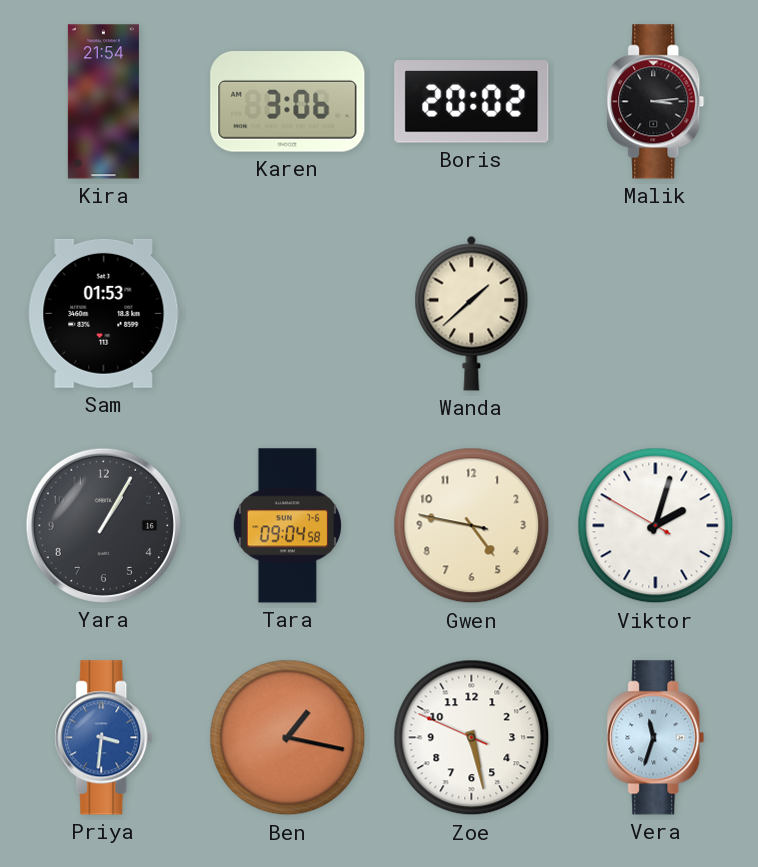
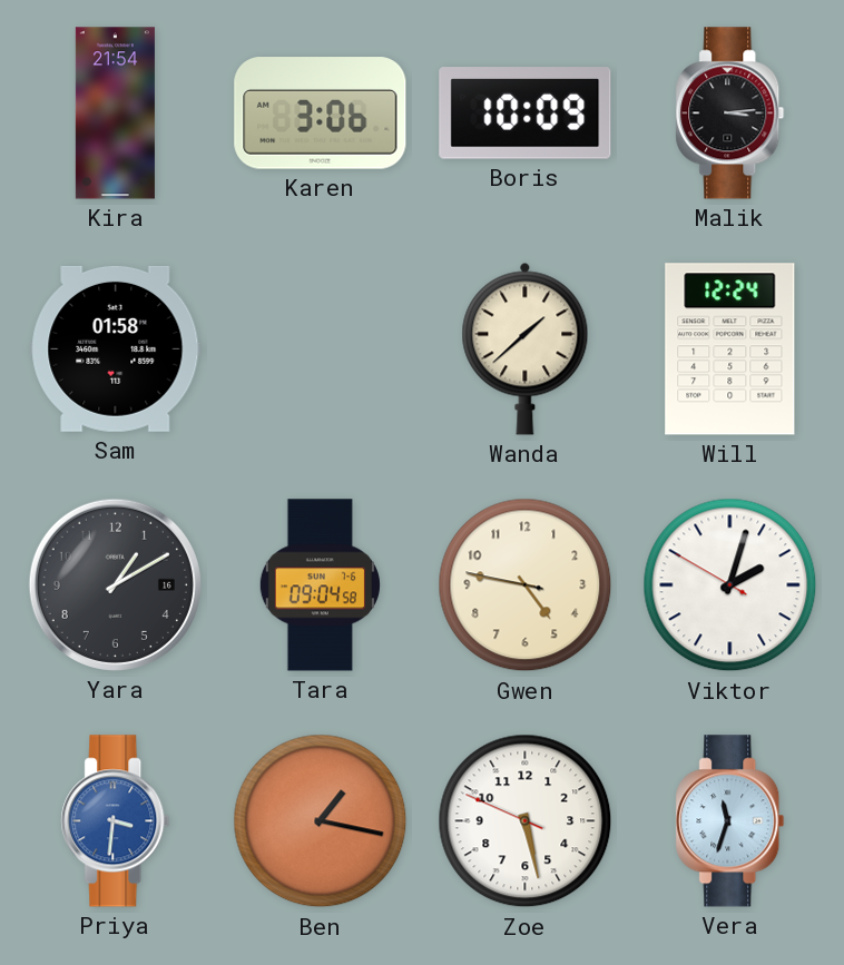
Boris: 20:02 -> 10:09
Sam: 01:53 -> 01:58
Will: none -> 12:24
Yara: 1:05 -> 1:10
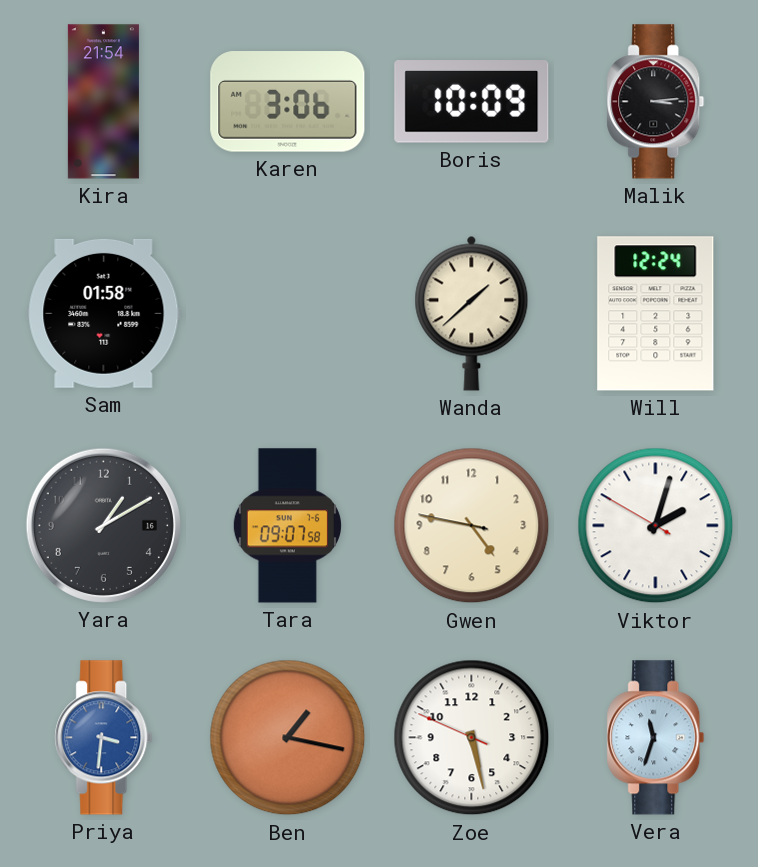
Tara: 09:04 -> 09:07
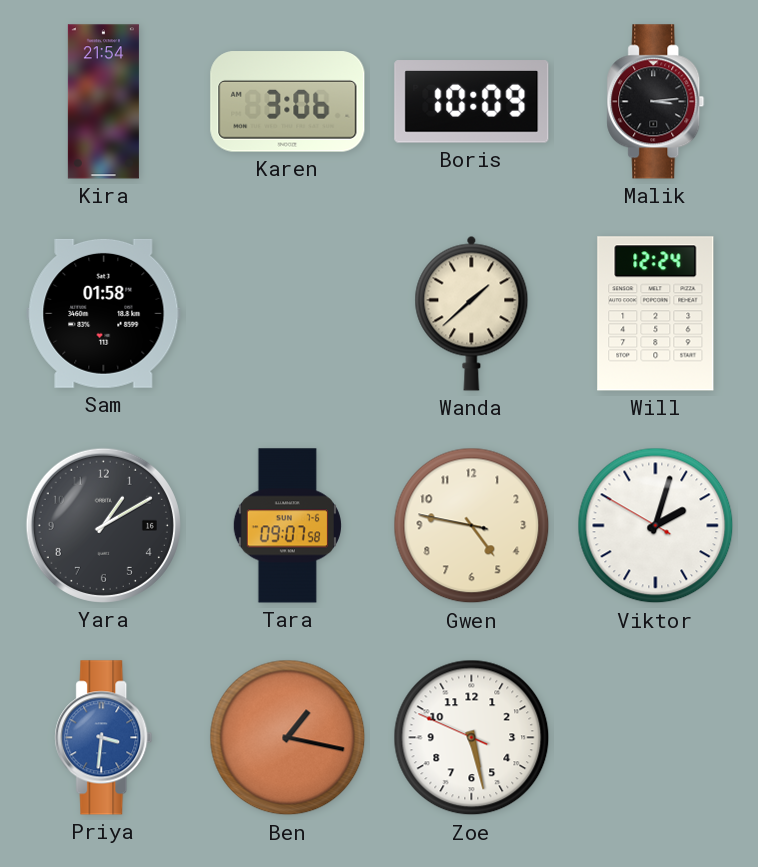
Vera: 11:33 -> none
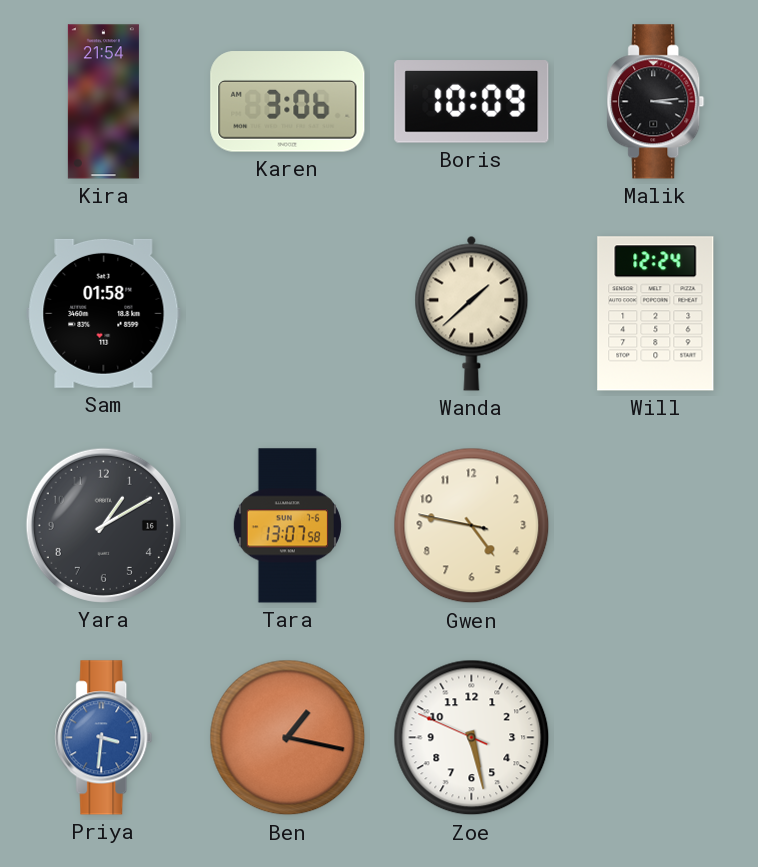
Tara: 09:07 -> 13:07
Viktor: 2:02 -> none
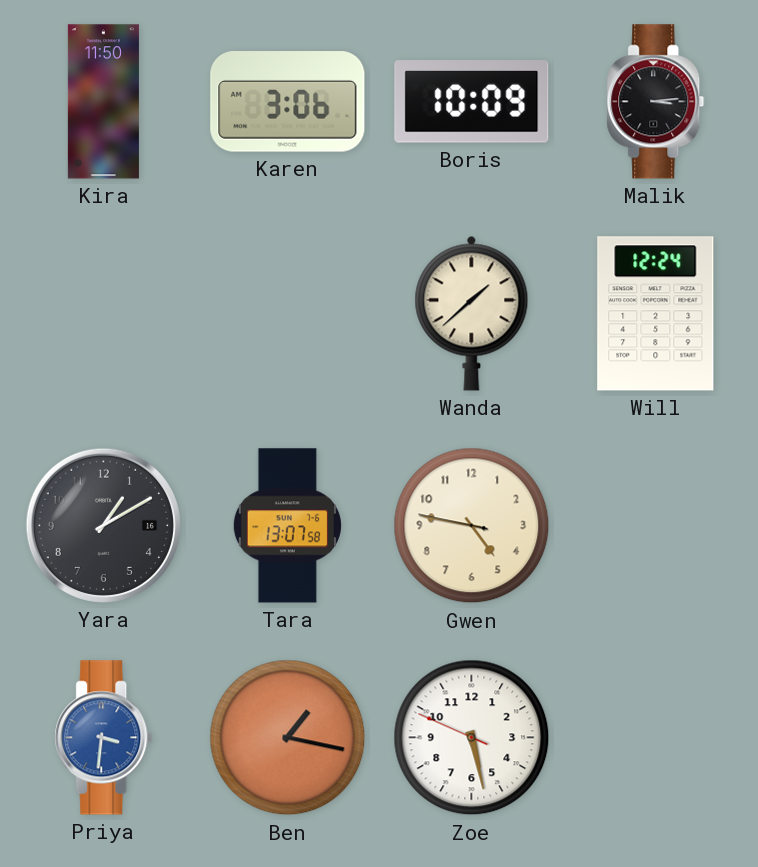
Kira: 21:54 -> 11:50
Sam: 01:58 -> none
